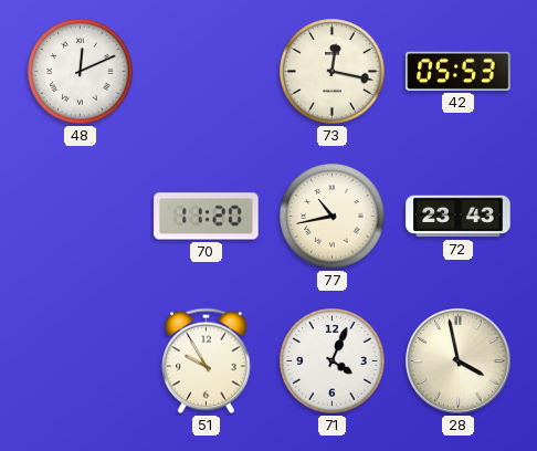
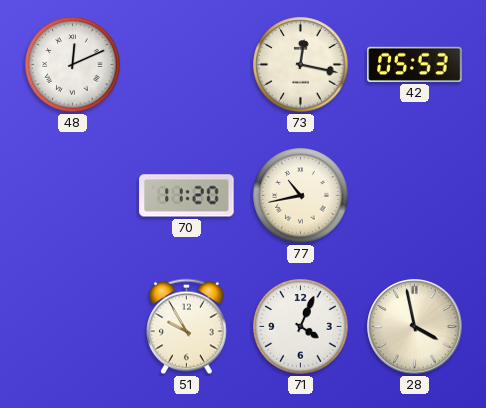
72: 23:43 -> none
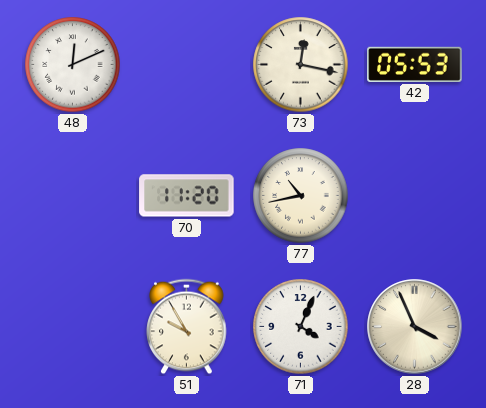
28: 3:58 -> 3:56
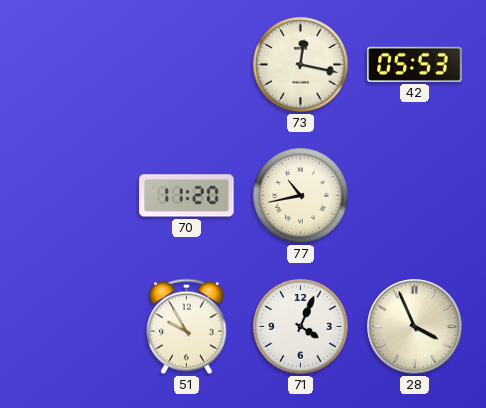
48: 12:11 -> none
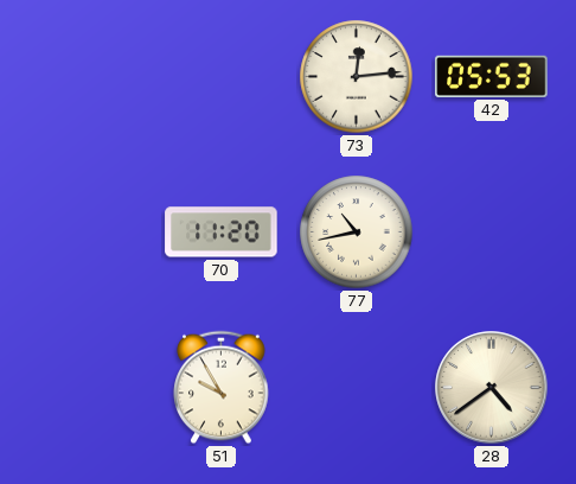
73: 12:17 -> 12:14
71: 4:04 -> none
28: 3:56 -> 4:39
